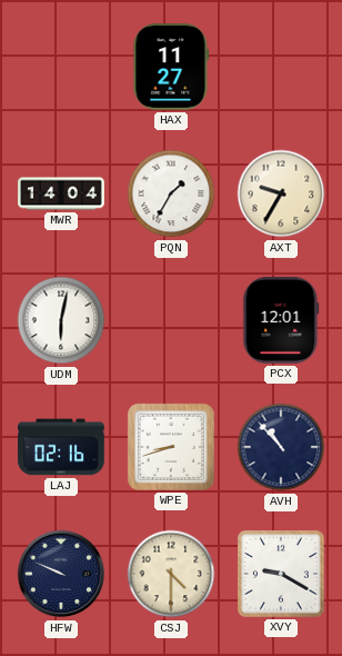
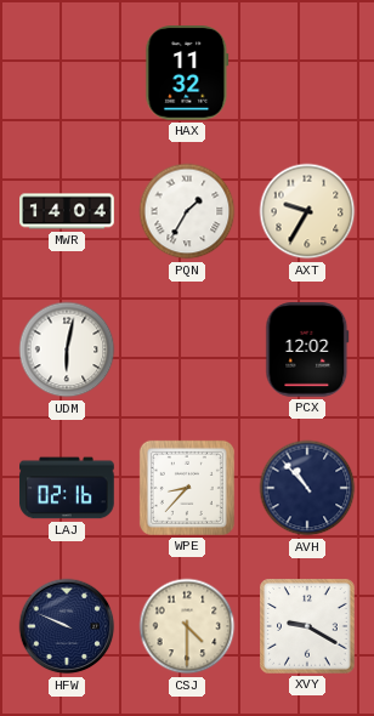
HAX: 11:27 -> 11:32
PCX: 12:01 -> 12:02
WPE: 8:42 -> 8:37
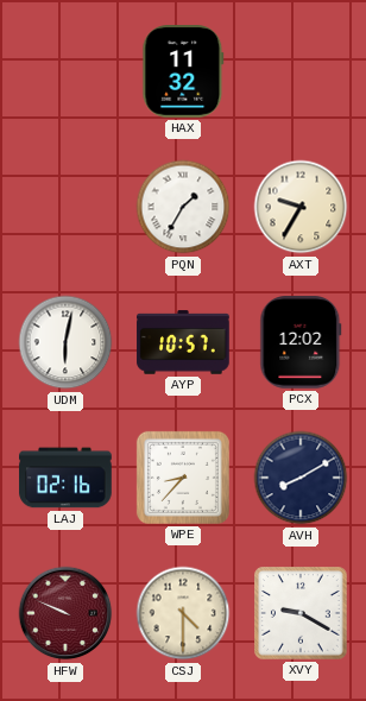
MWR: 14:04 -> none
AYP: none -> 10:57
AVH: 10:53 -> 8:10
HFW dial: navy -> burgundy
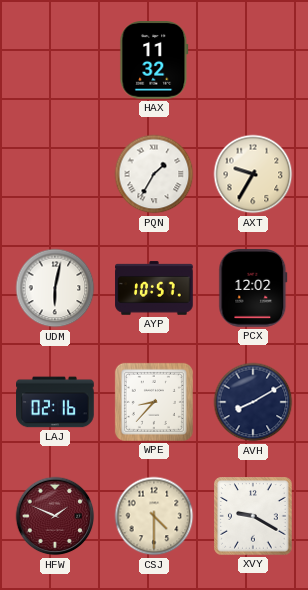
HFW: 9:49 -> 1:49
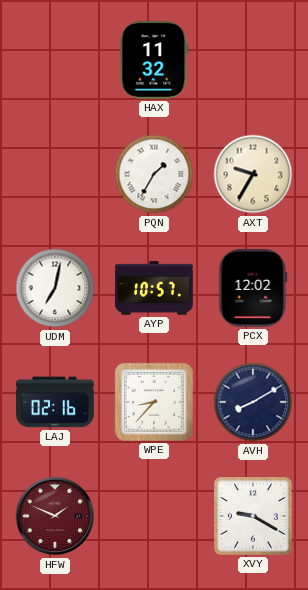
UDM: 6:02 -> 7:02
CSJ: 4:30 -> none
